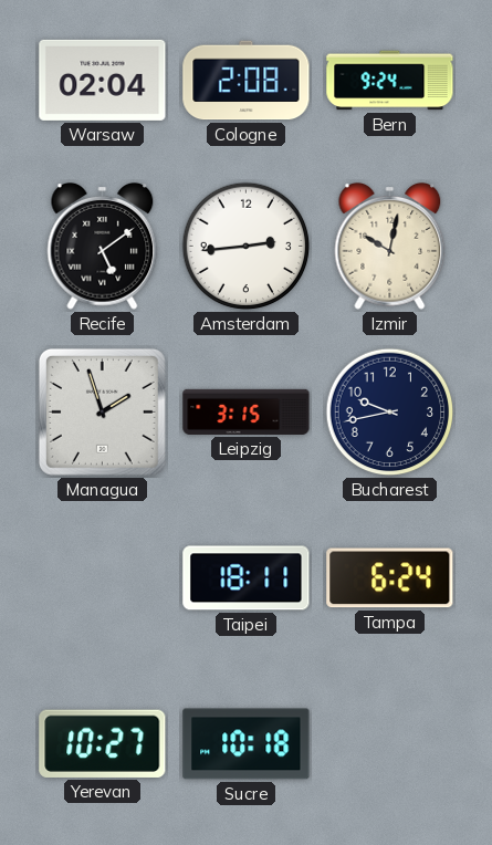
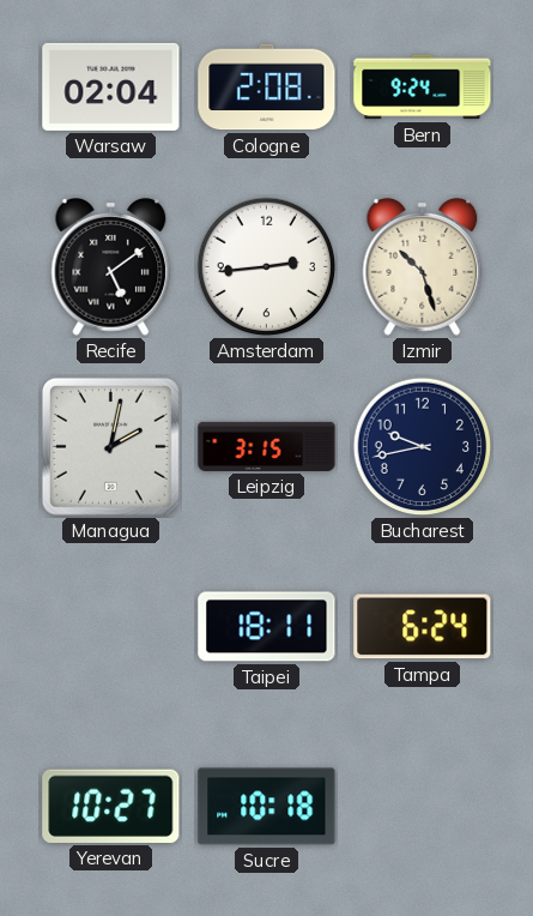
Izmir: 10:02 -> 10:27
Managua: 1:57 -> 2:02
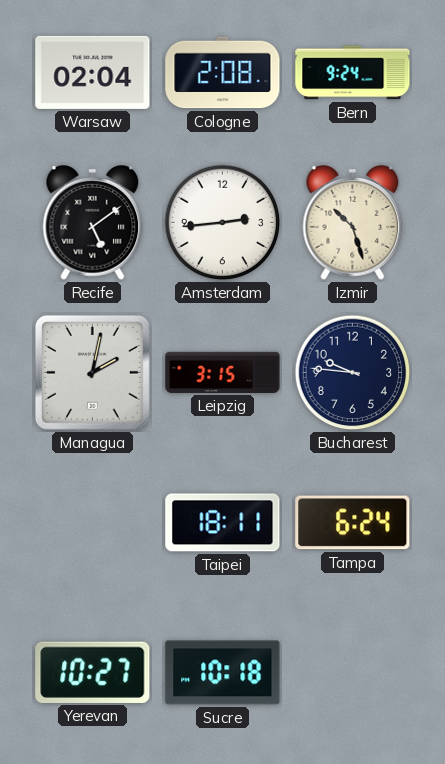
Bucharest: 9:43 -> 9:46
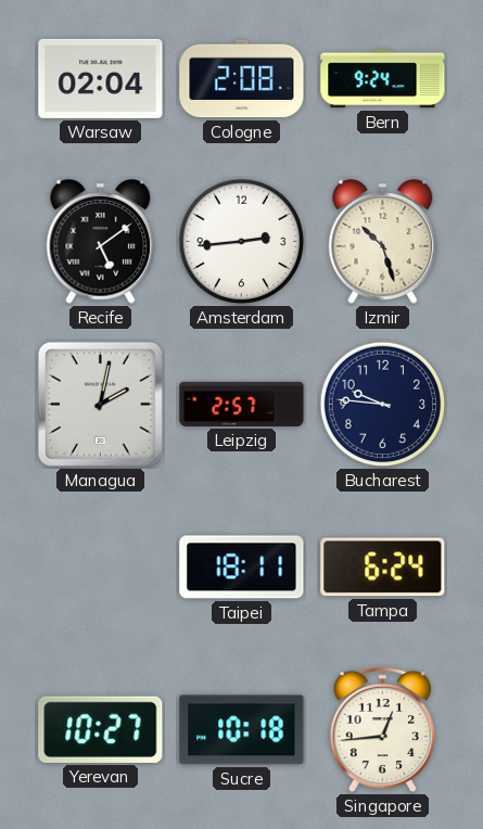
Leipzig: 3:15 -> 2:57
Singapore: none -> 12:44
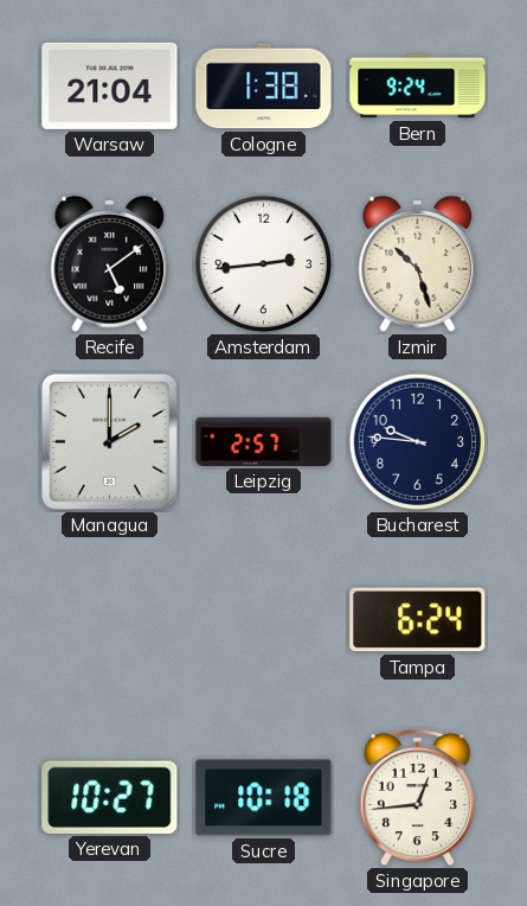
Warsaw: 02:04 -> 21:04
Cologne: 2:08 -> 1:38
Managua: 2:02 -> 2:00
Taipei: 18:11 -> none
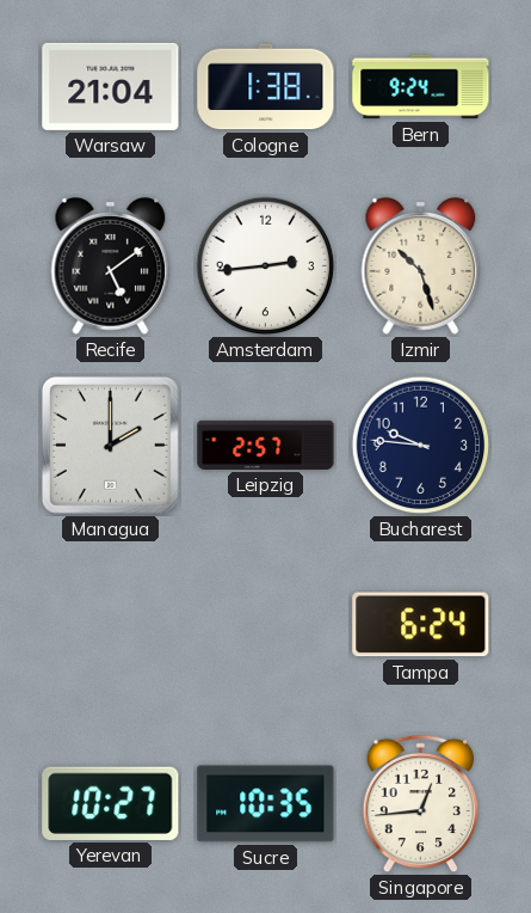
Sucre: 10:18 -> 10:35
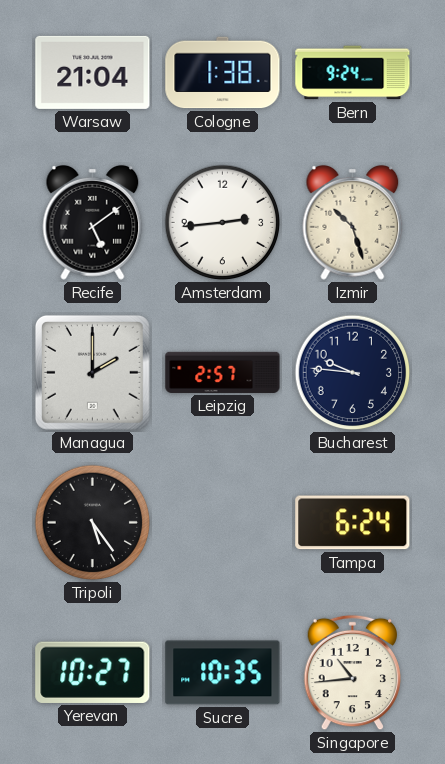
Tripoli: none -> 5:24
Singapore: 12:44 -> 10:44
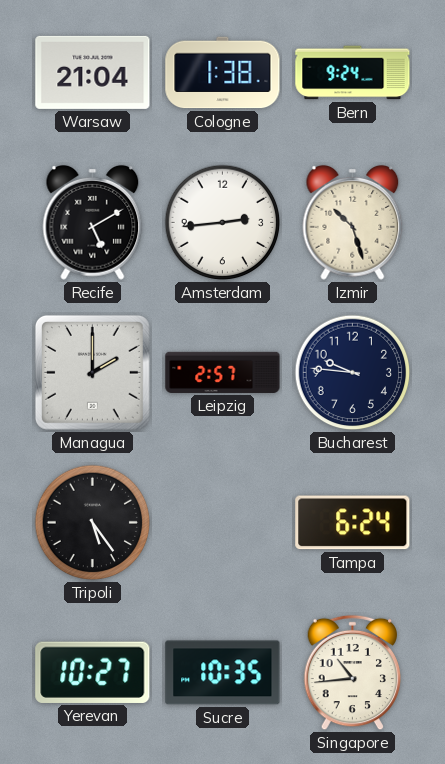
Recife: 5:09 -> 5:10
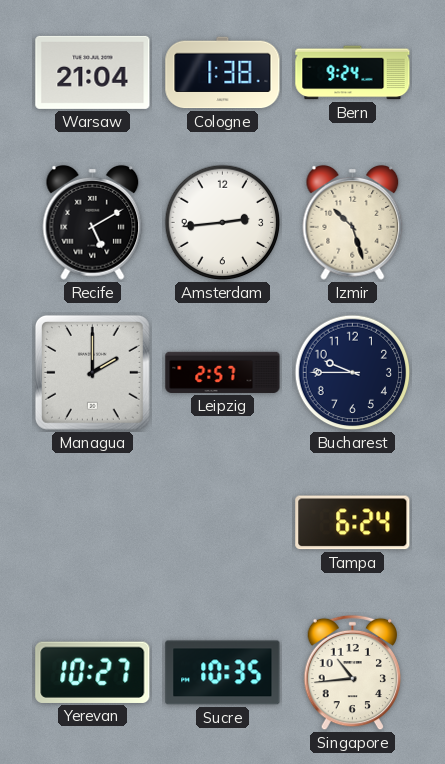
Bucharest: 9:46 -> 9:45
Tripoli: 5:24 -> none
